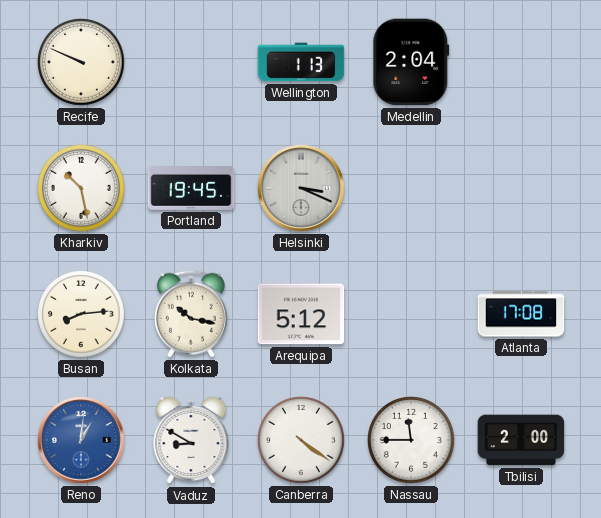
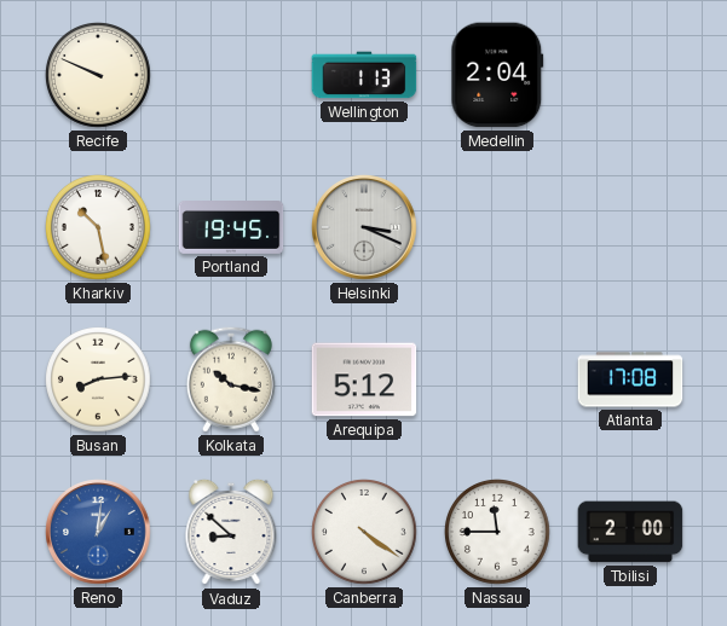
Vaduz: 8:50 -> 8:52
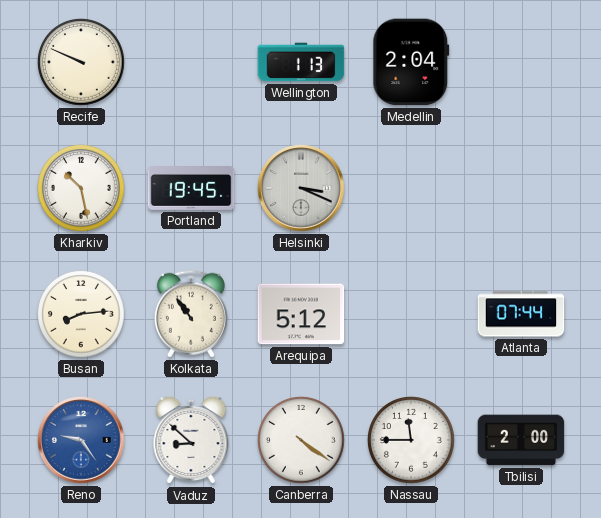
Kolkata: 10:17 -> 10:54
Atlanta: 17:08 -> 07:44
Reno: 1:01 -> 9:24
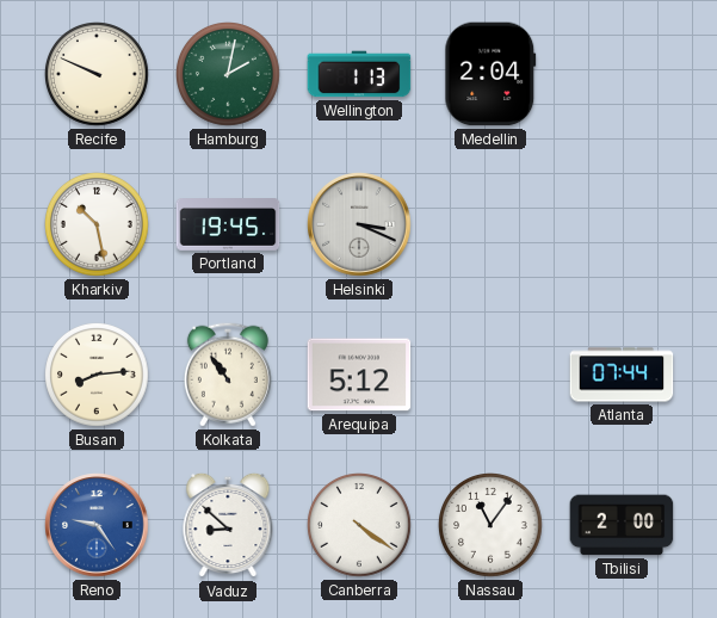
Hamburg: none -> 2:02
Nassau: 11:45 -> 11:06
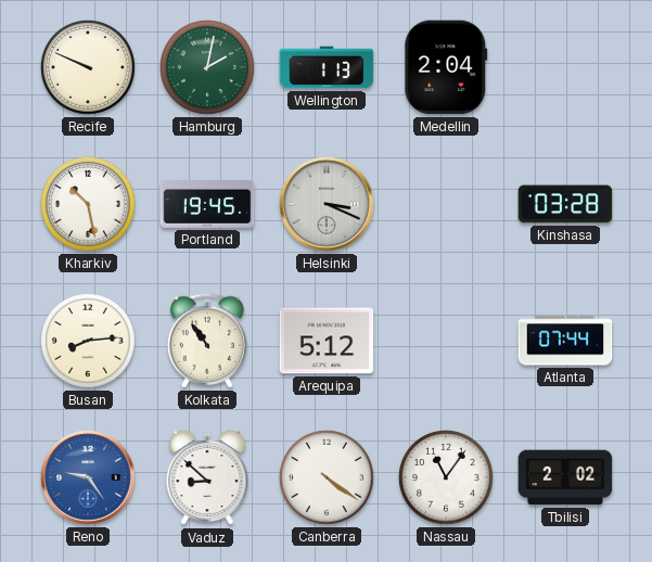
Kinshasa: none -> 03:28
Tbilisi: 2:00 -> 2:02
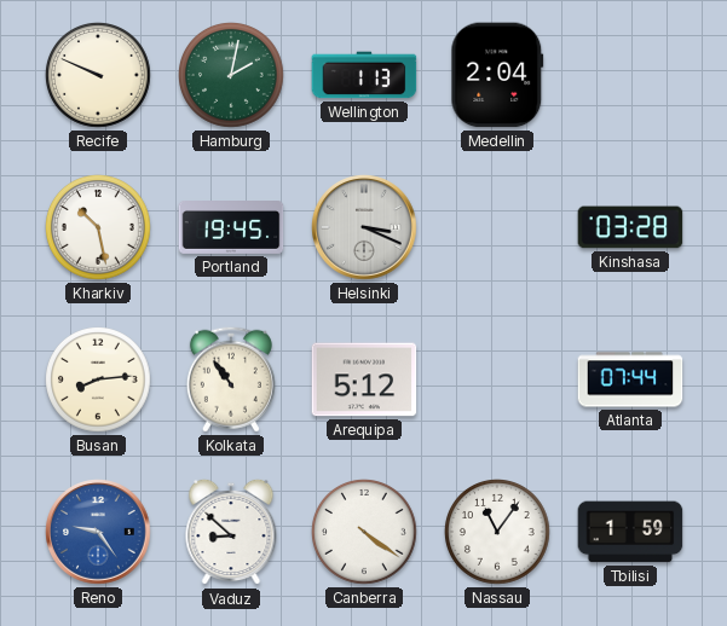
Tbilisi: 2:02 -> 1:59
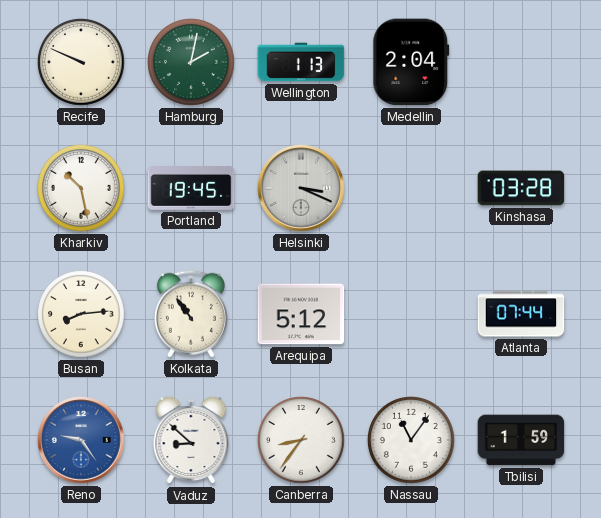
Canberra: 4:21 -> 8:36
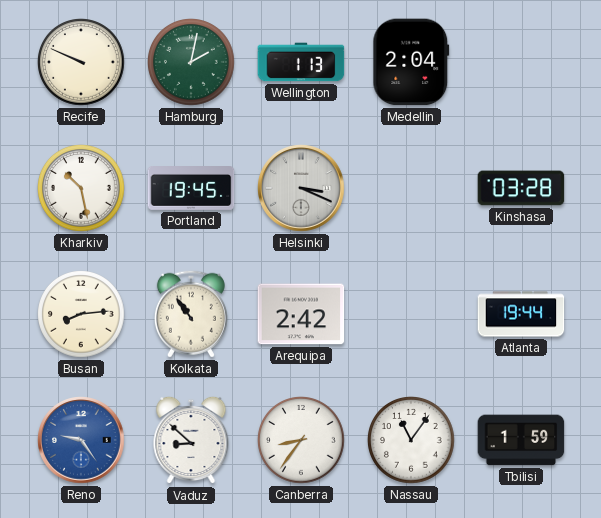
Arequipa: 5:12 -> 2:42
Atlanta: 07:44 -> 19:44
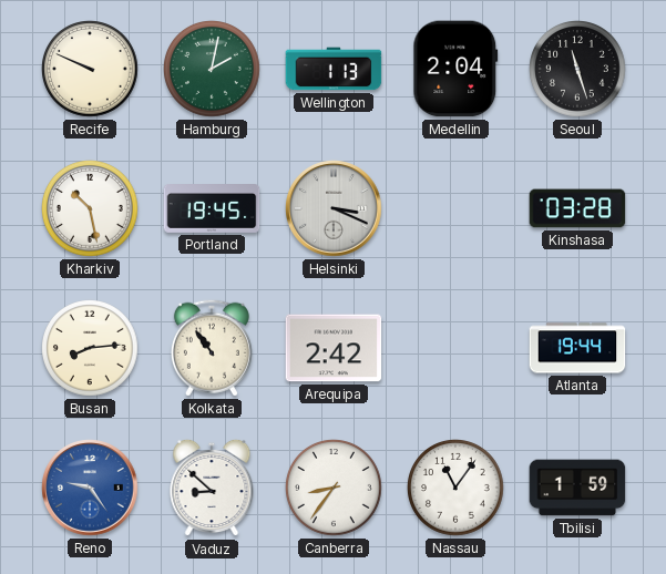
Seoul: none -> 11:27
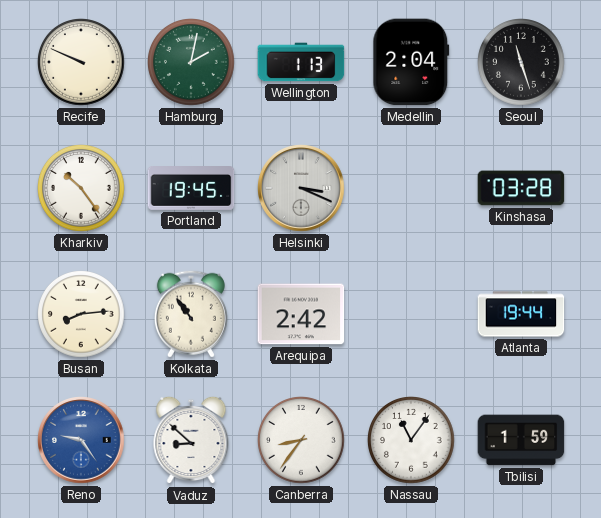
Kharkiv: 10:28 -> 10:24
